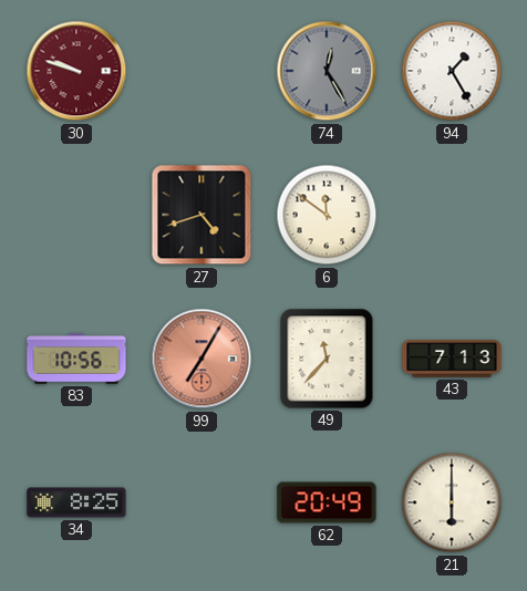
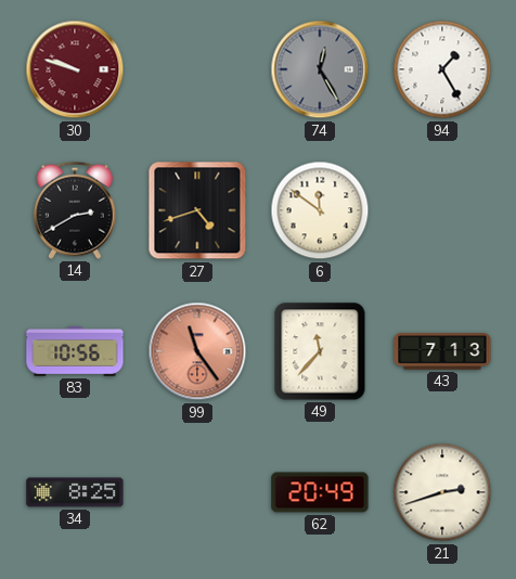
14: none -> 2:40
99: 7:05 -> 11:24
21: 6:00 -> 2:42
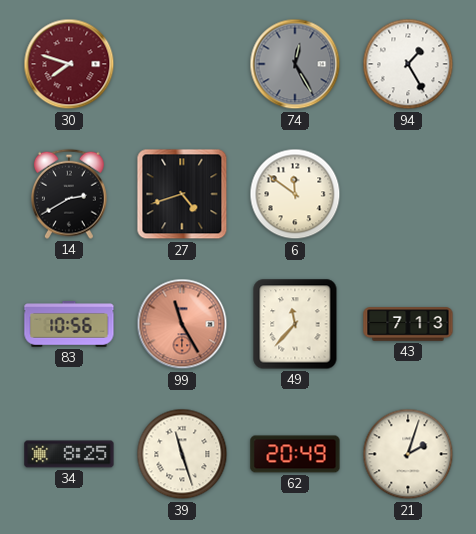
30: 9:48 -> 7:48
99: 11:24 -> 11:25
39: none -> 11:27
21: 2:42 -> 2:03
